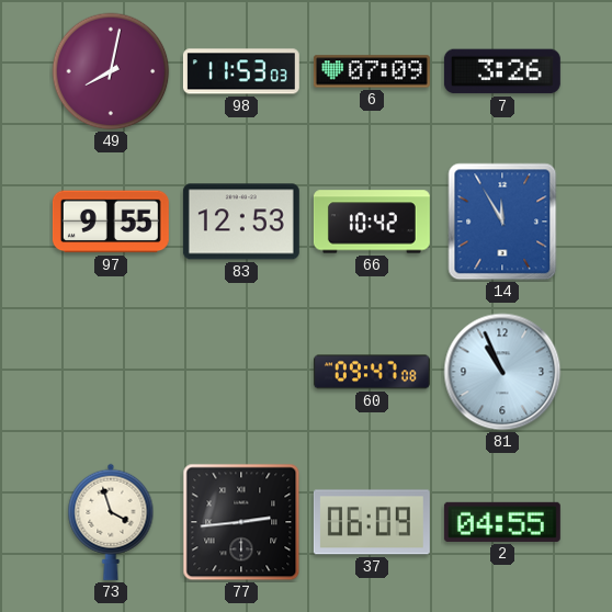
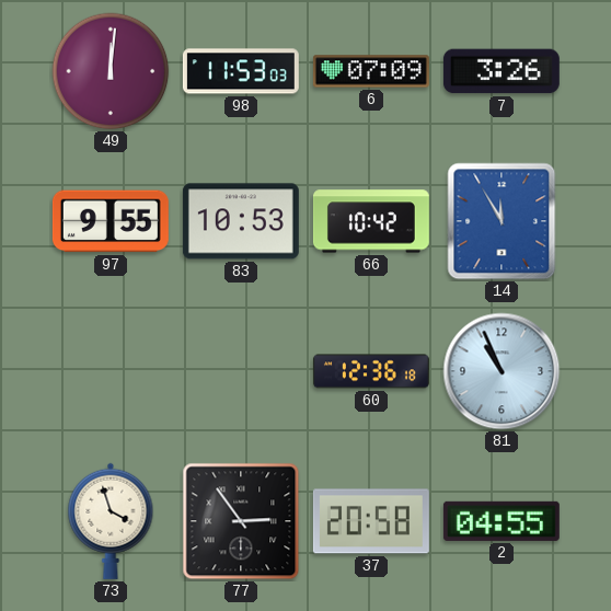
49: 8:02 -> 12:01
83: 12:53 -> 10:53
60: 09:47 -> 12:36
77: 2:44 -> 2:54
37: 06:09 -> 20:58
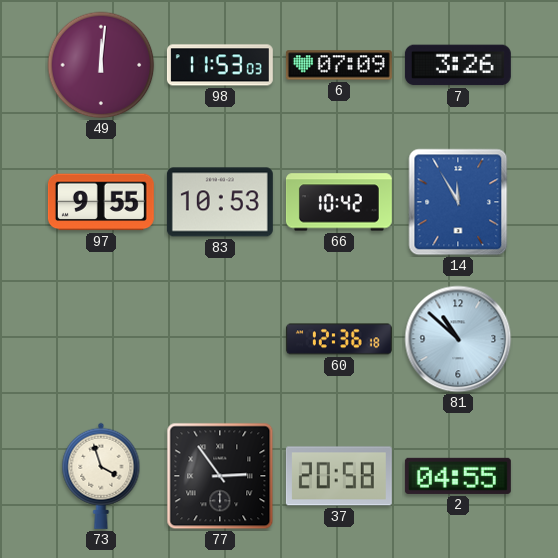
81: 10:56 -> 10:52
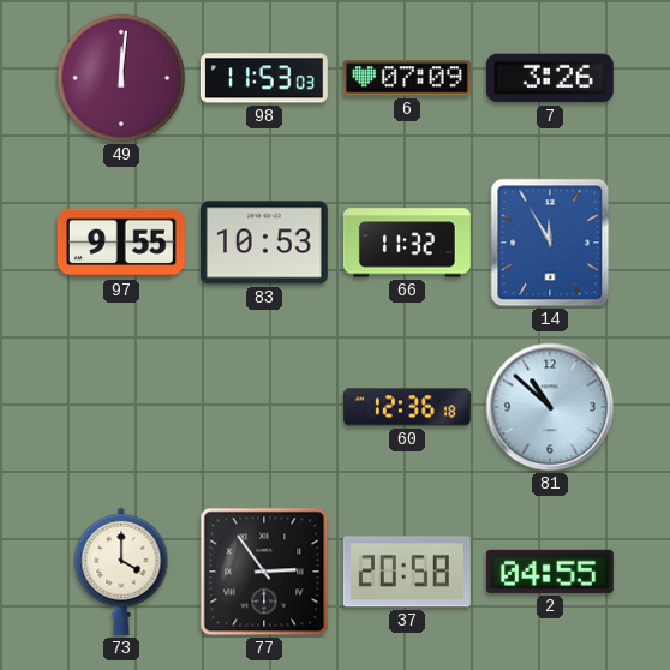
66: 10:42 -> 11:32
73: 3:57 -> 4:00
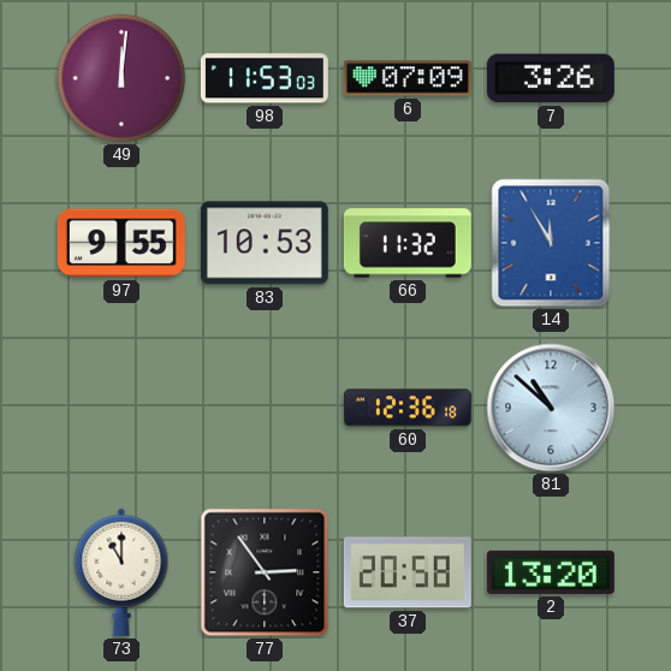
73: 4:00 -> 11:00
2: 04:55 -> 13:20
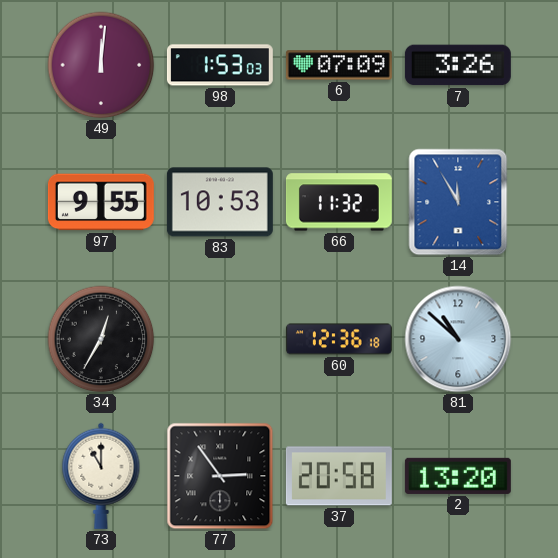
98: 11:53 -> 1:53
34: none -> 12:35
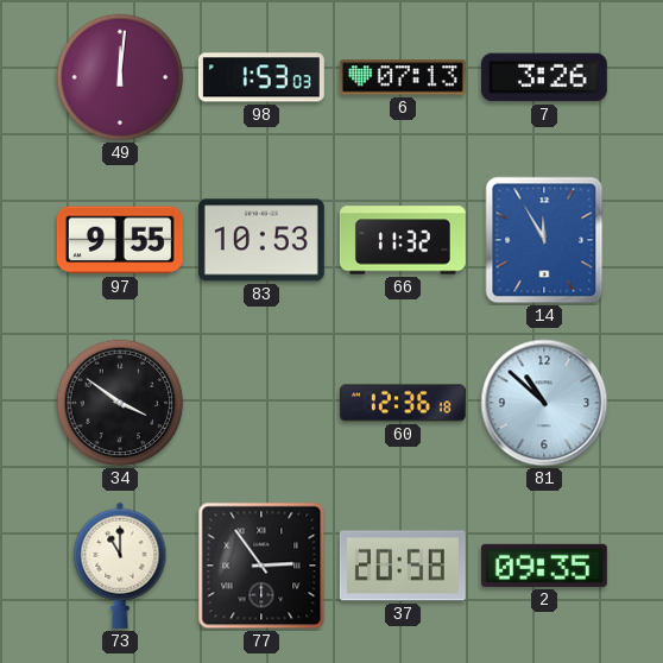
6: 07:09 -> 07:13
34: 12:35 -> 3:51
2: 13:20 -> 09:35
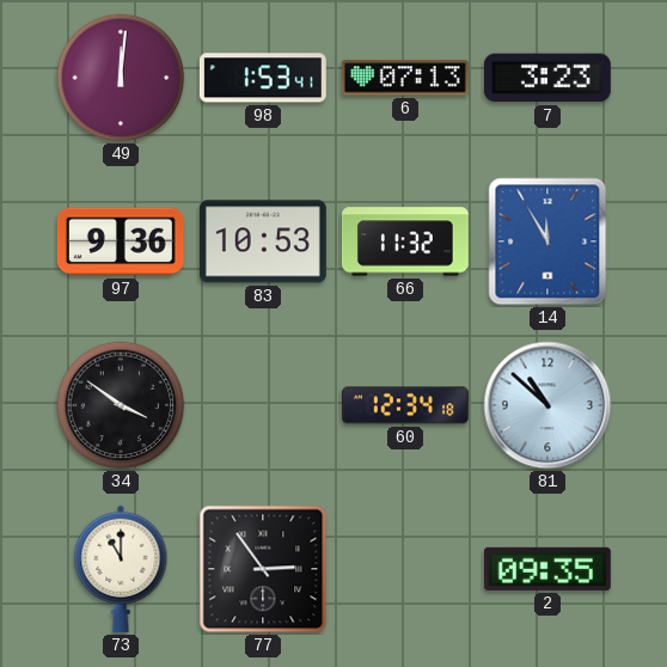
98: 1:53:03 -> 1:53:41
7: 3:26 -> 3:23
97: 9:55 -> 9:36
60: 12:36 -> 12:34
37: 20:58 -> none
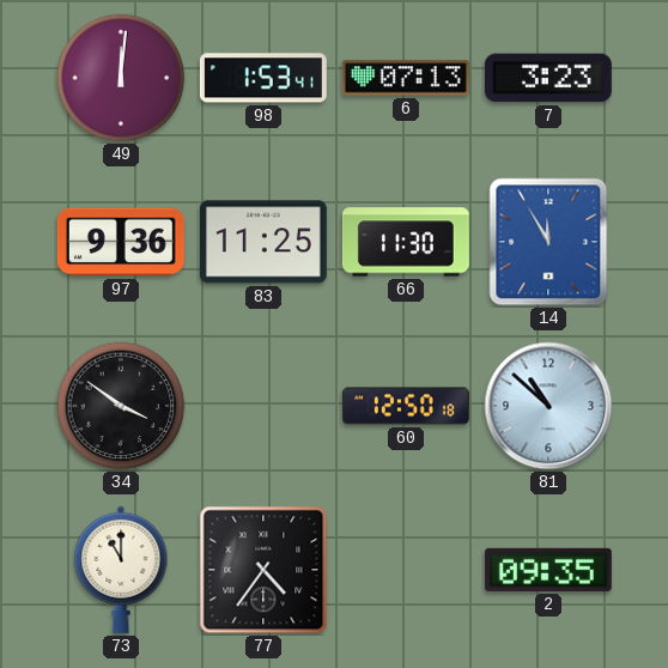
83: 10:53 -> 11:25
66: 11:32 -> 11:30
60: 12:34 -> 12:50
77: 2:54 -> 4:36
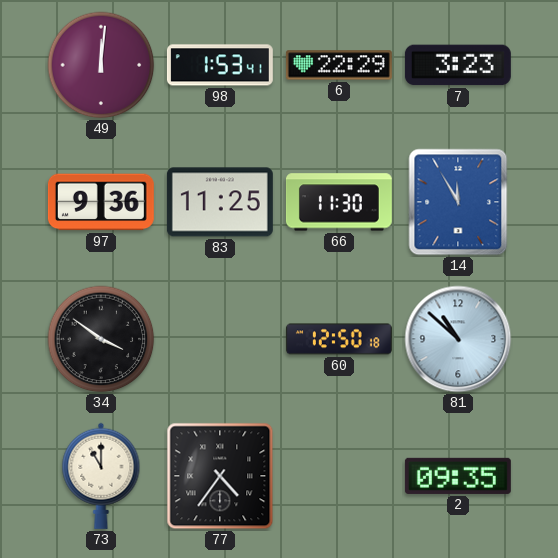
6: 07:13 -> 22:29
